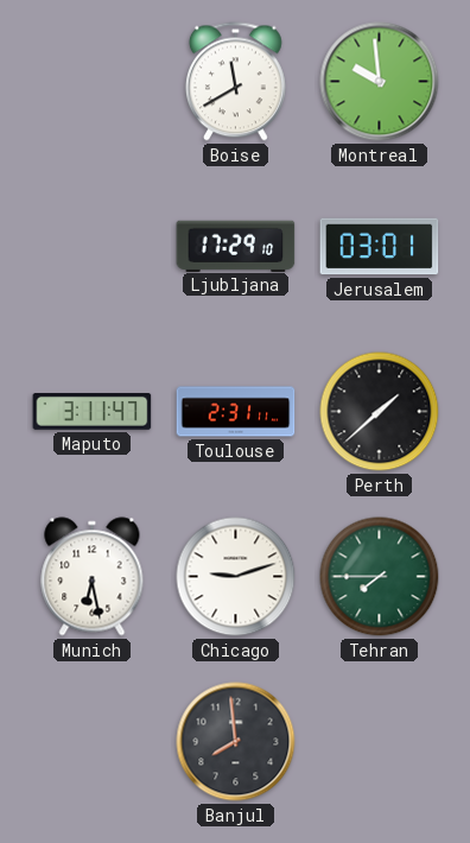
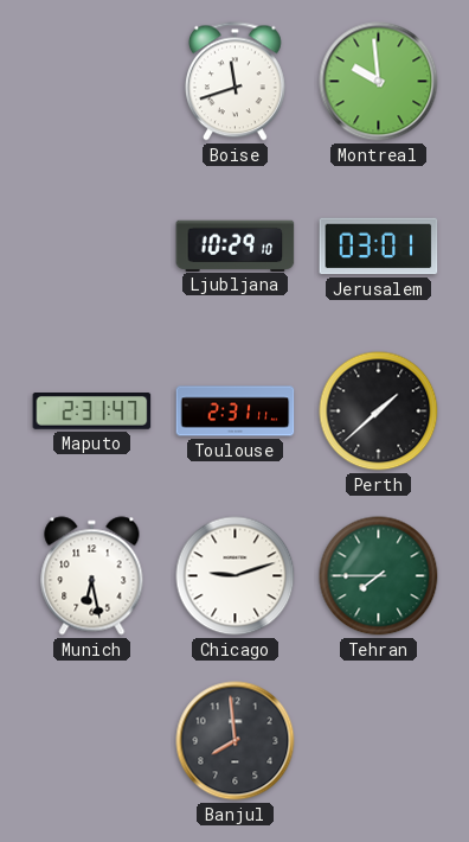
Boise: 11:40 -> 11:42
Ljubljana: 17:29 -> 10:29
Maputo: 3:11 -> 2:31
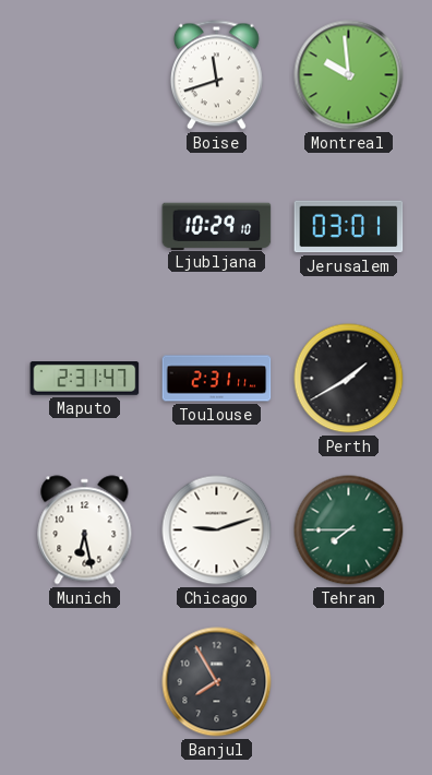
Perth: 1:38 -> 1:40
Banjul: 7:59 -> 7:55
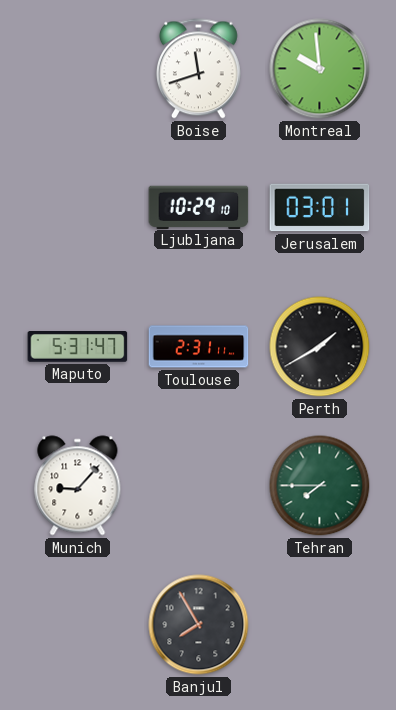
Maputo: 2:31 -> 5:31
Munich: 6:28 -> 9:07
Chicago: 9:12 -> none
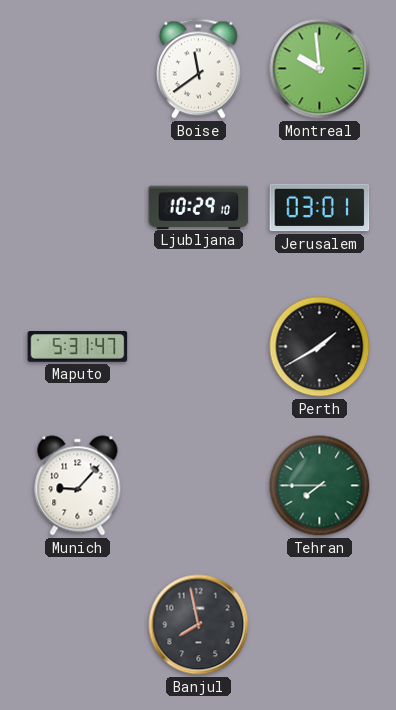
Boise: 11:42 -> 11:39
Toulouse: 2:31 -> none
Banjul: 7:55 -> 7:58
